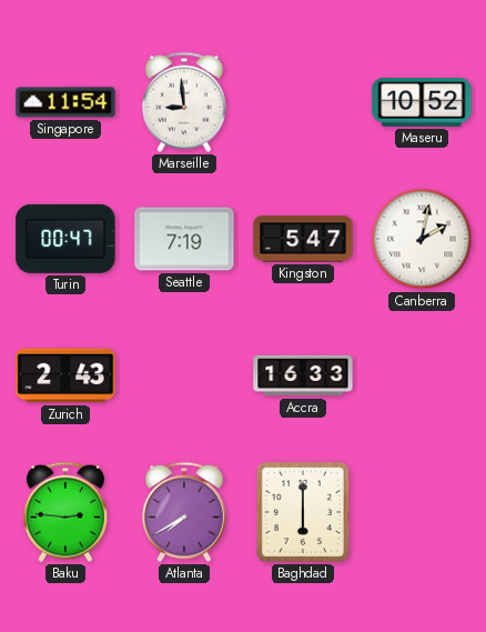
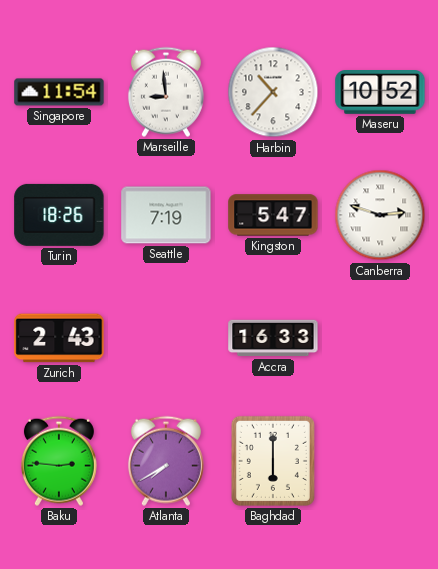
Harbin: none -> 10:37
Turin: 00:47 -> 18:26
Canberra: 2:02 -> 2:48
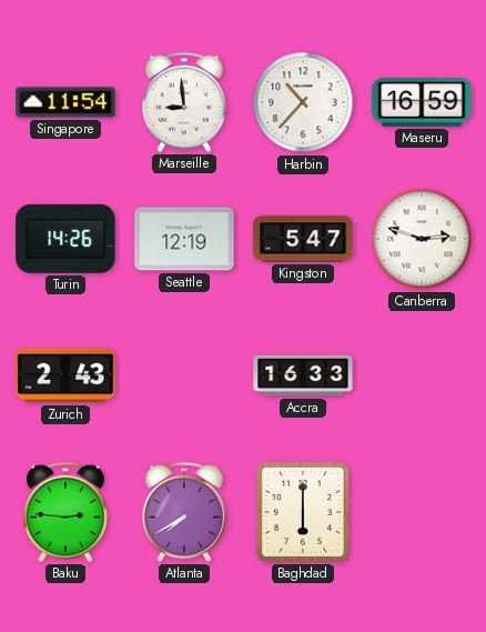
Maseru: 10:52 -> 16:59
Turin: 18:26 -> 14:26
Seattle: 7:19 -> 12:19
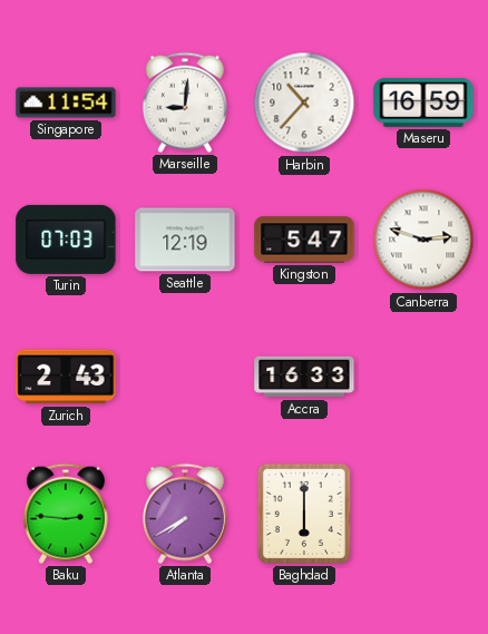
Marseille: 8:59 -> 9:01
Turin: 14:26 -> 07:03
